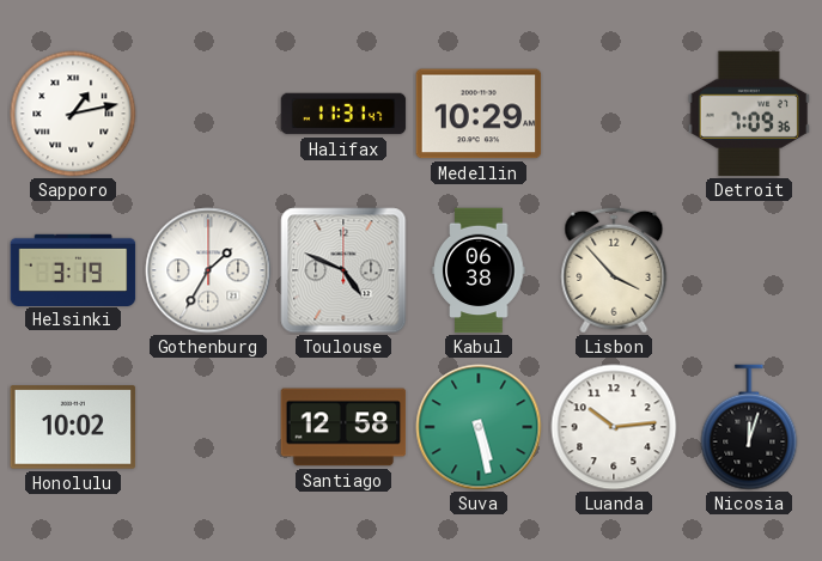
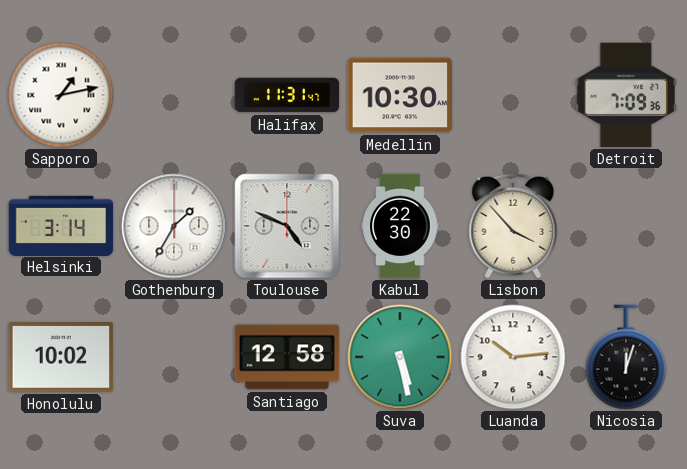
Medellin: 10:29 -> 10:30
Helsinki: 3:19 -> 3:14
Kabul: 06:38 -> 22:30
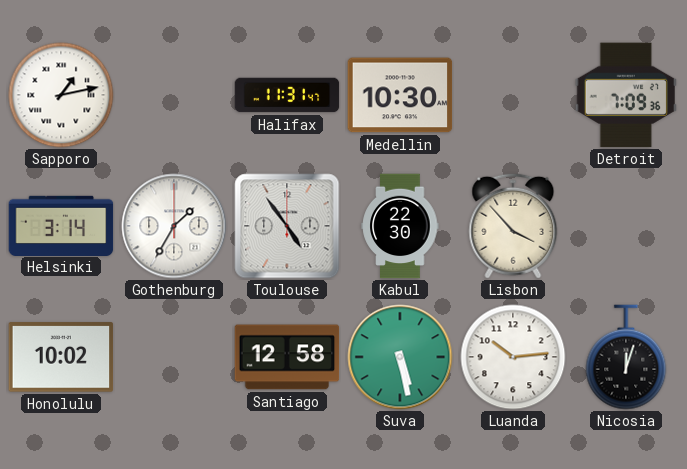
Toulouse: 4:49 -> 4:54
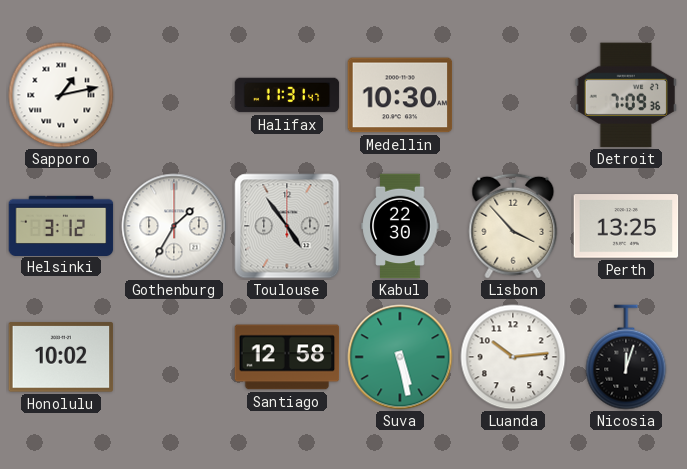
Helsinki: 3:14 -> 3:12
Perth: none -> 13:25
